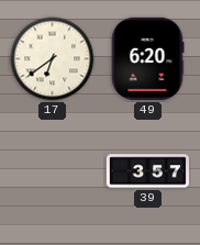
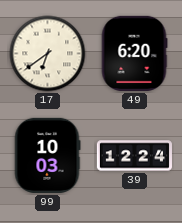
99: none -> 10:03
39: 3:57 -> 12:24
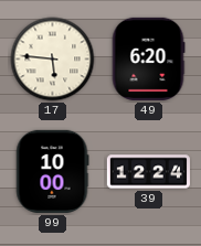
17: 6:39 -> 5:46
99: 10:03 -> 10:00
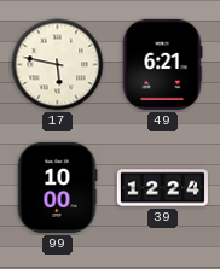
17: 5:46 -> 5:47
49: 6:20 -> 6:21
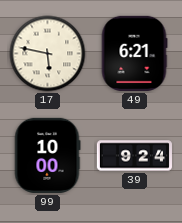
39: 12:24 -> 9:24
